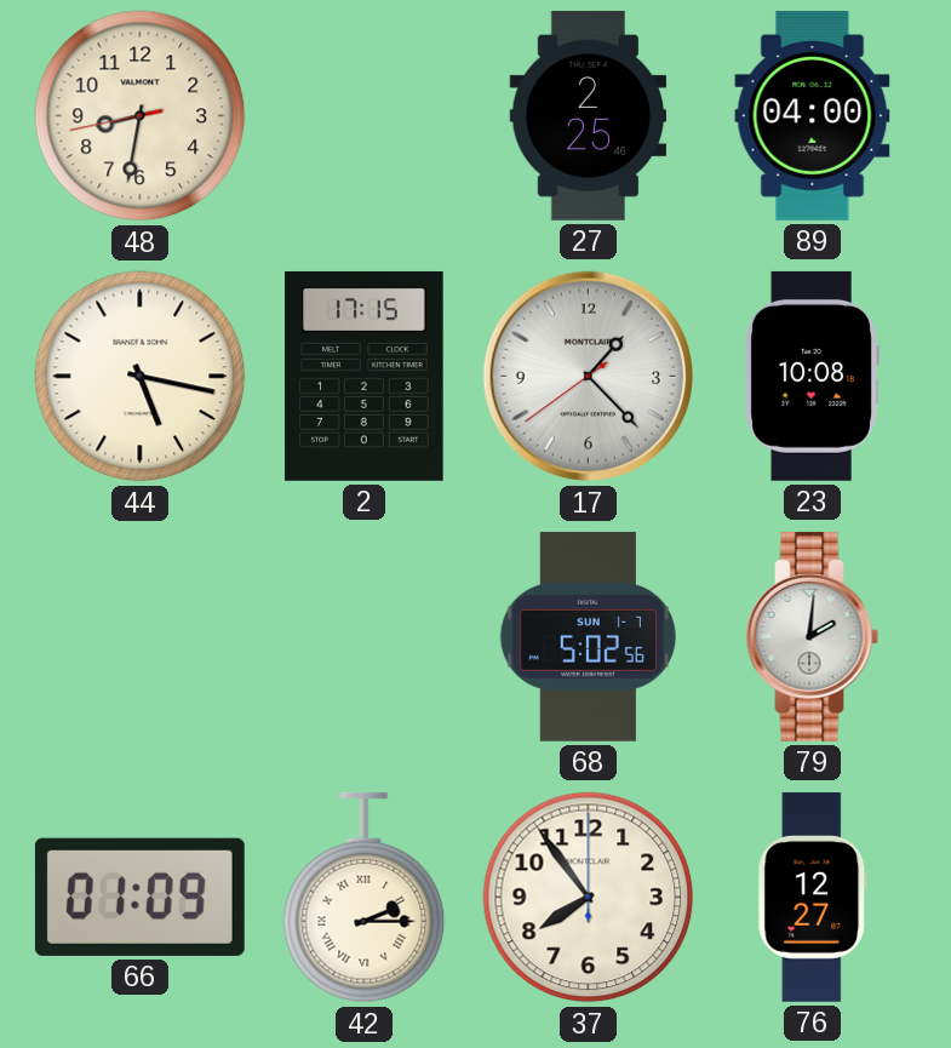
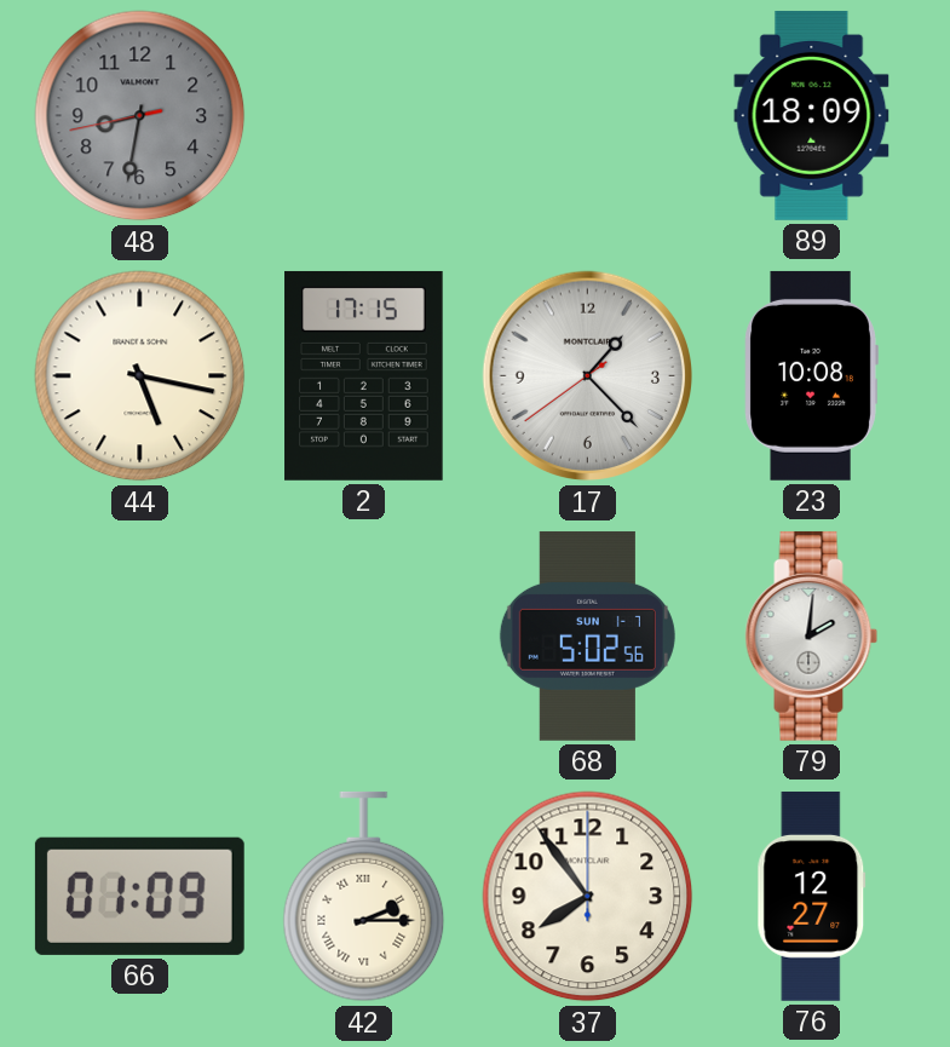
48 dial: cream -> grey
27: 2:25 -> none
89: 04:00 -> 18:09
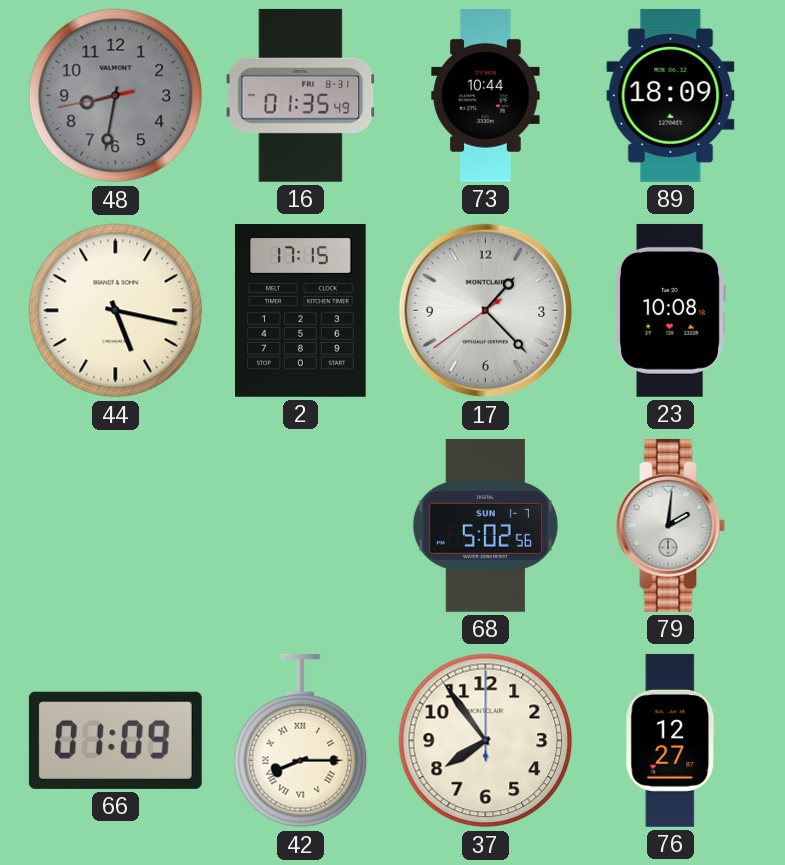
16: none -> 01:35
73: none -> 10:44
42: 2:15 -> 8:15
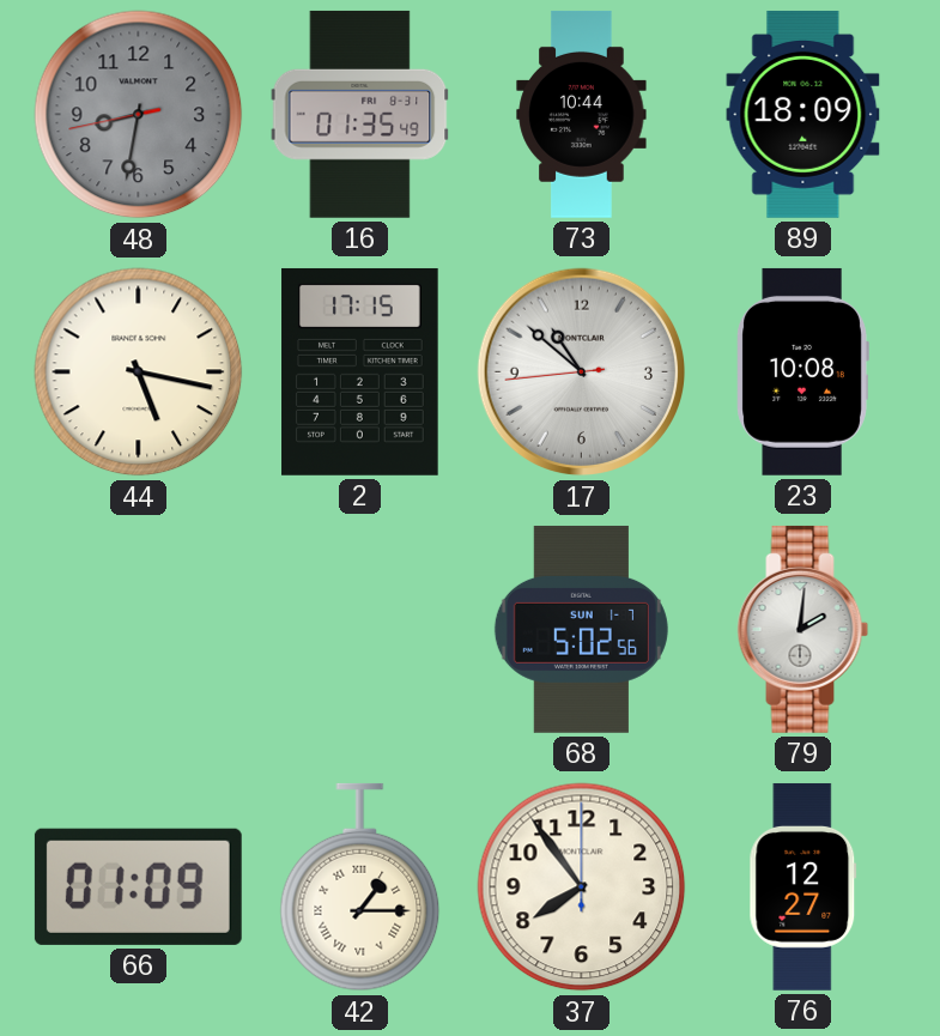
17: 1:22 -> 10:51
42: 8:15 -> 1:15
